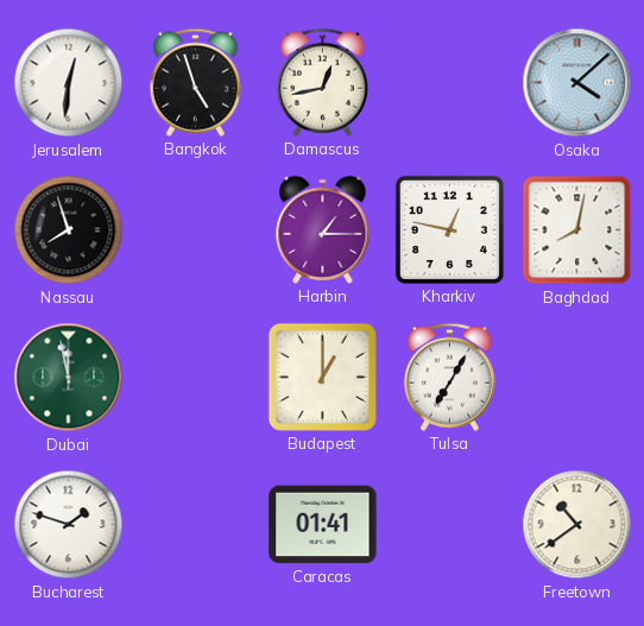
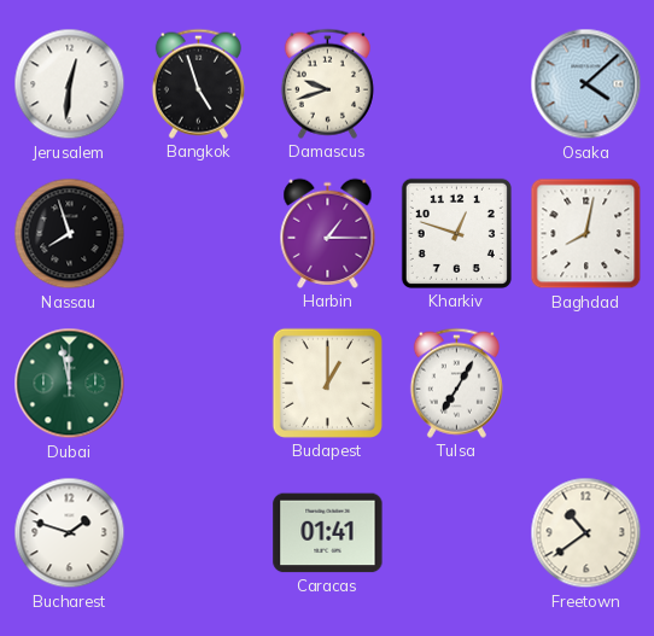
Damascus: 12:43 -> 9:42
Kharkiv: 12:47 -> 12:48
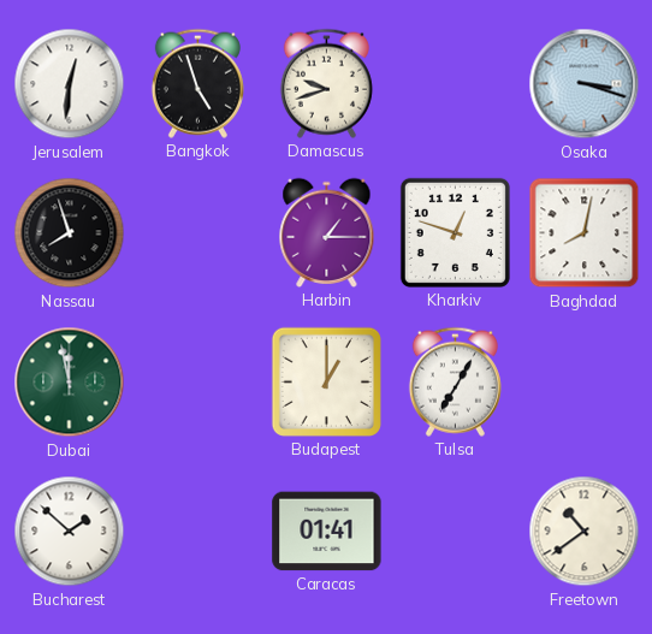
Osaka: 4:08 -> 3:18
Bucharest: 1:48 -> 1:52
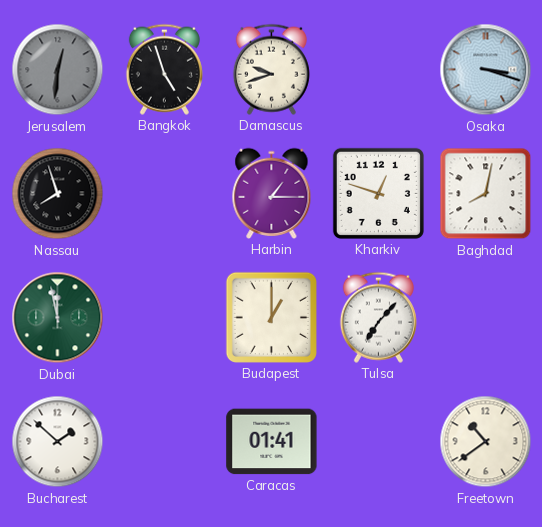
Jerusalem dial: white -> grey
Tulsa: 7:05 -> 7:07
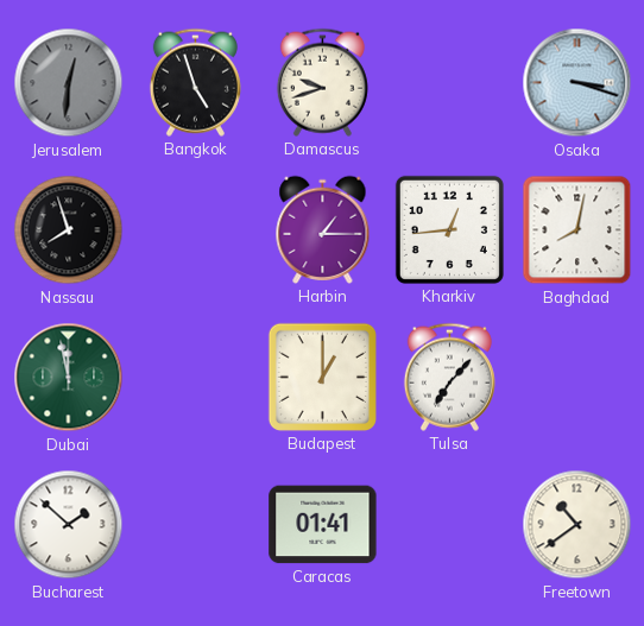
Kharkiv: 12:48 -> 12:44
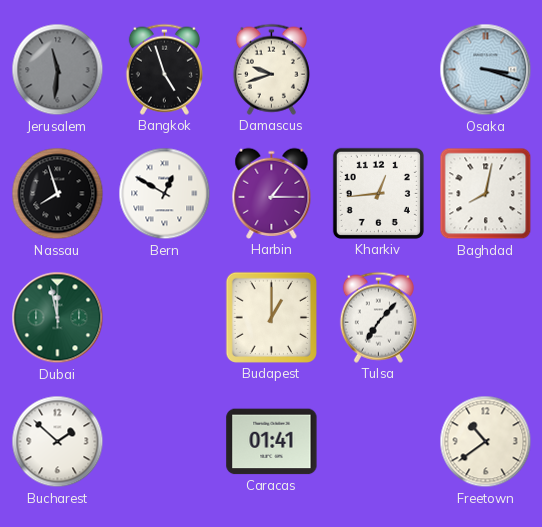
Jerusalem: 12:31 -> 11:31
Bern: none -> 12:50
